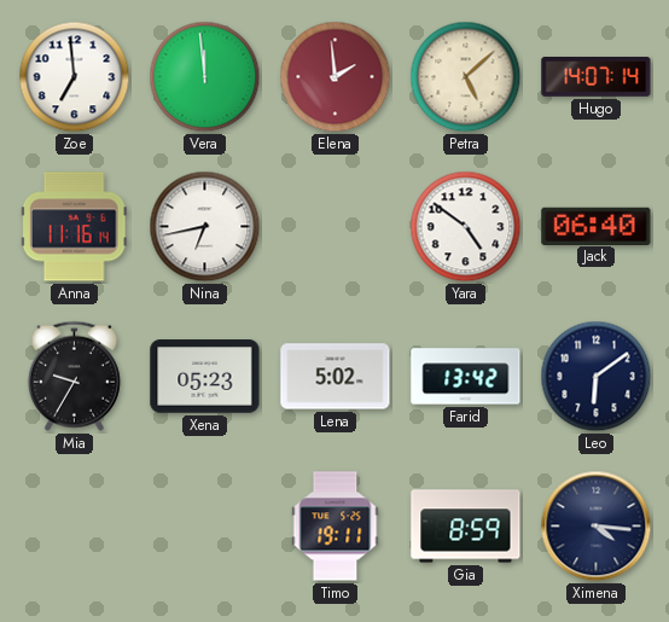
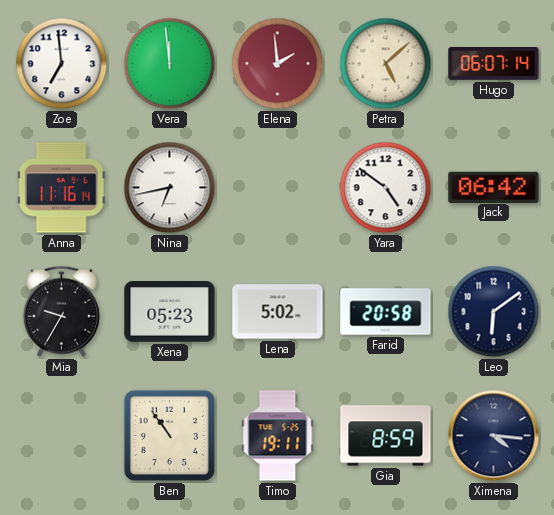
Hugo: 14:07 -> 06:07
Jack: 06:40 -> 06:42
Farid: 13:42 -> 20:58
Ben: none -> 10:54
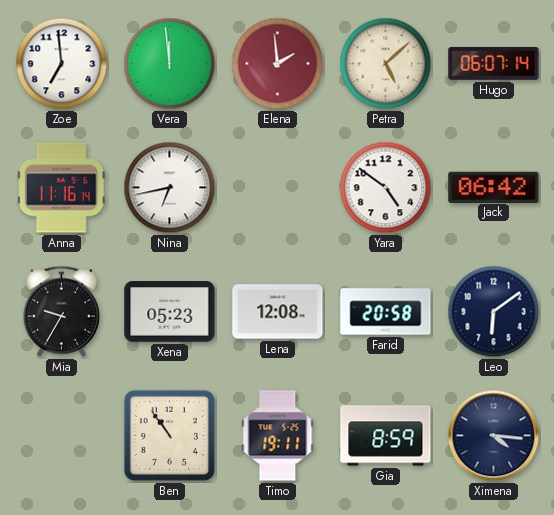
Lena: 5:02 -> 12:08
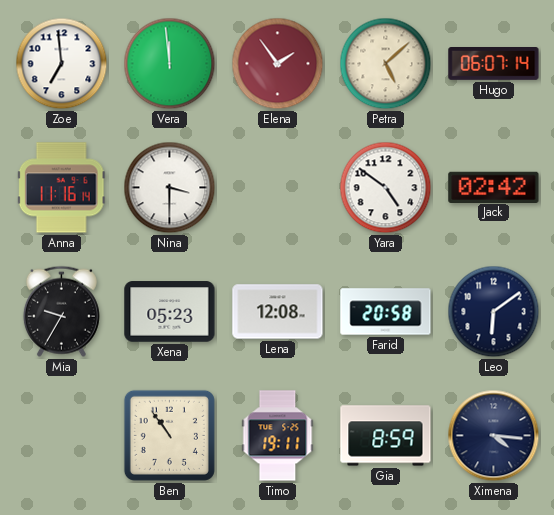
Elena: 1:59 -> 1:54
Nina: 6:43 -> 3:30
Jack: 06:42 -> 02:42
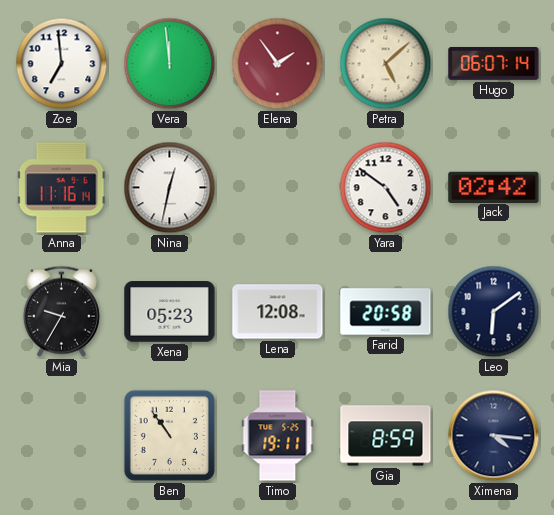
Nina: 3:30 -> 12:32
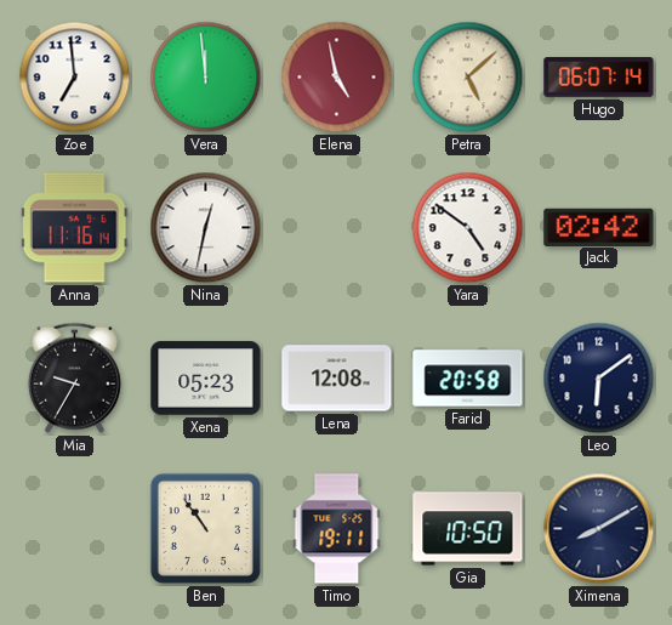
Elena: 1:54 -> 4:58
Gia: 8:59 -> 10:50
Ximena: 4:16 -> 8:10
